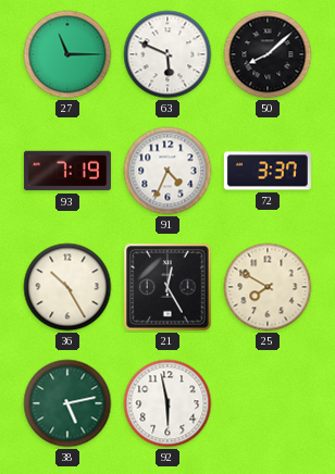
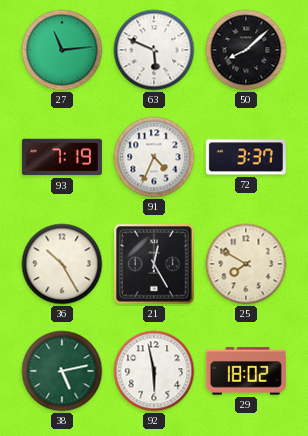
27: 11:15 -> 11:14
29: none -> 18:02
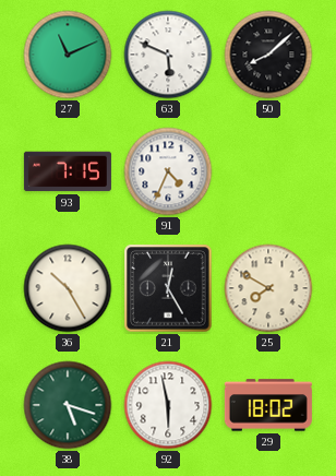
27: 11:14 -> 11:11
93: 7:19 -> 7:15
72: 3:37 -> none
38: 5:13 -> 5:18
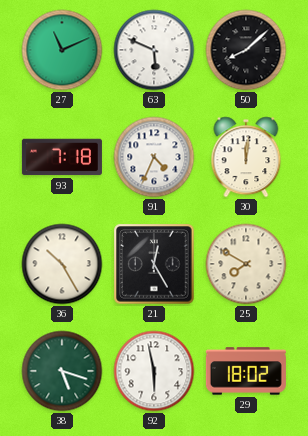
93: 7:15 -> 7:18
30: none -> 12:01
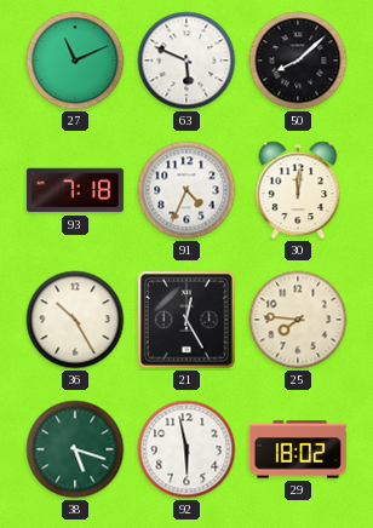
25: 7:50 -> 7:46
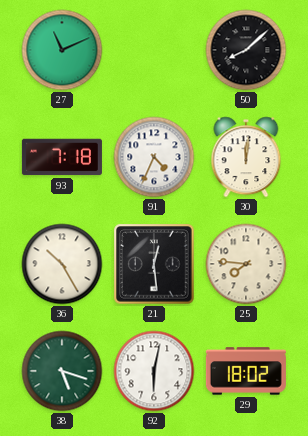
63: 5:49 -> none
21: 12:25 -> 12:29
92: 5:58 -> 6:02
